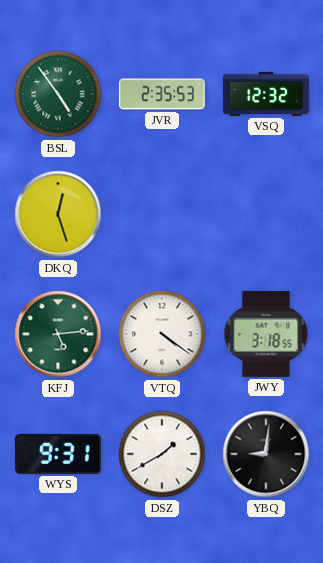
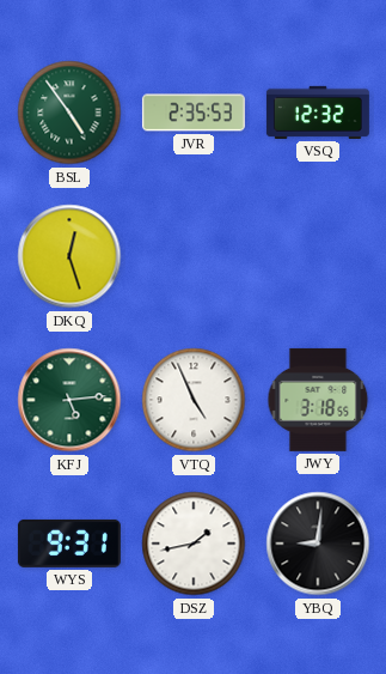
VTQ: 4:21 -> 4:56
DSZ: 1:40 -> 1:43
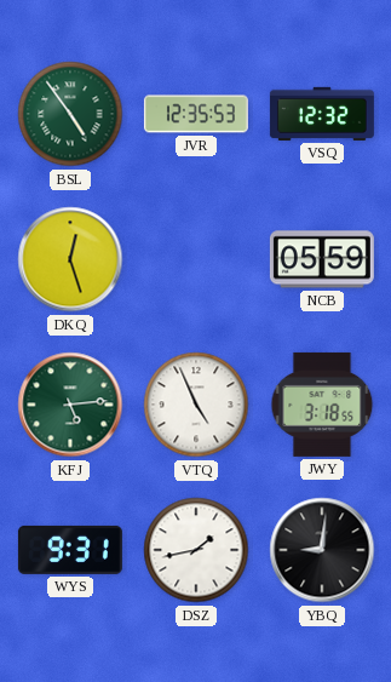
JVR: 2:35 -> 12:35
NCB: none -> 05:59
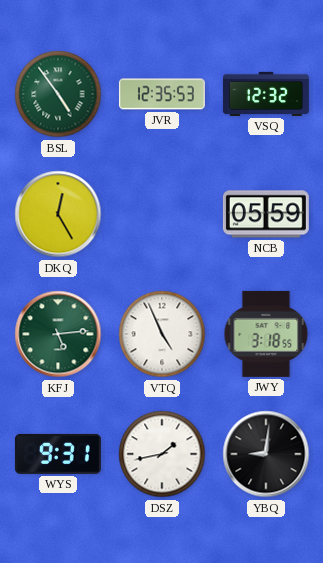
DKQ: 12:27 -> 12:25
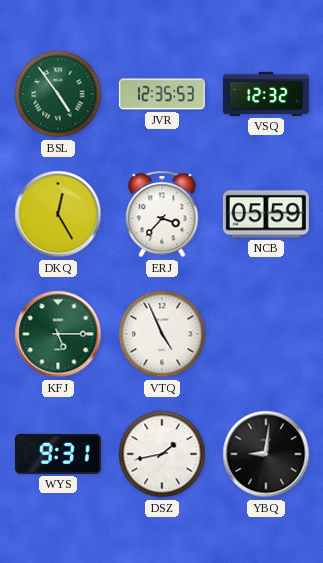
ERJ: none -> 3:37
KFJ: 5:14 -> 5:15
JWY: 3:18 -> none
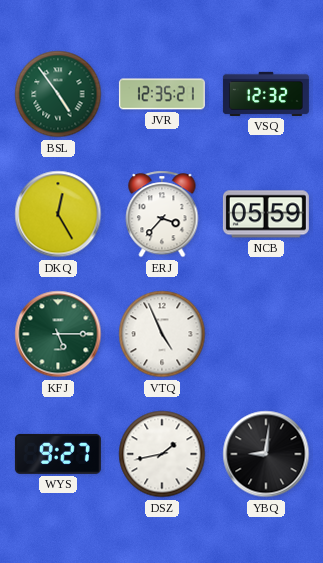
JVR: 12:35:53 -> 12:35:21
WYS: 9:31 -> 9:27
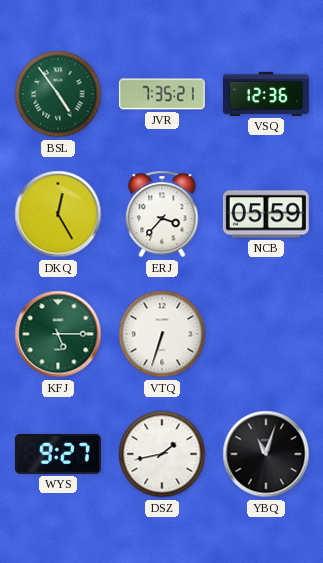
JVR: 12:35 -> 7:35
VSQ: 12:32 -> 12:36
VTQ: 4:56 -> 6:33
YBQ: 9:01 -> 11:03
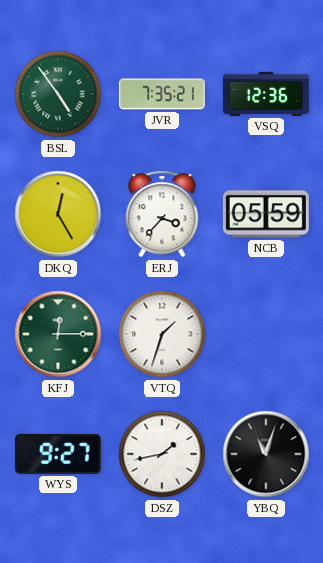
KFJ: 5:15 -> 12:15
VTQ: 6:33 -> 1:33
